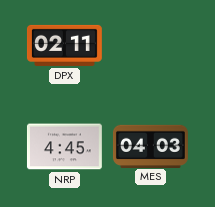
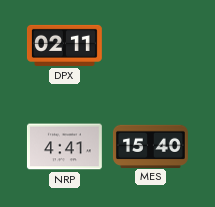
NRP: 4:45 -> 4:41
MES: 04:03 -> 15:40
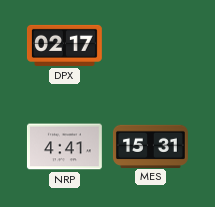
DPX: 02:11 -> 02:17
MES: 15:40 -> 15:31
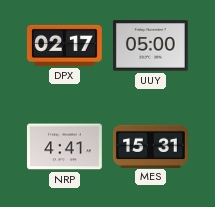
UUY: none -> 05:00
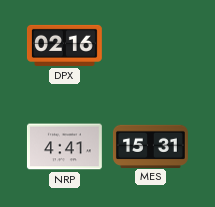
DPX: 02:17 -> 02:16
UUY: 05:00 -> none
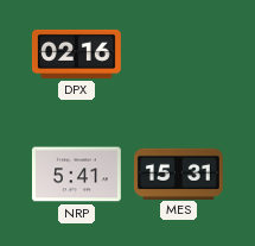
NRP: 4:41 -> 5:41
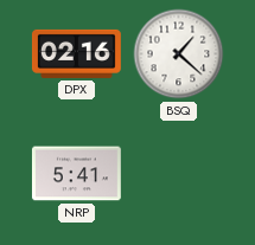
BSQ: none -> 1:22
MES: 15:31 -> none
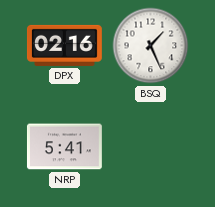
BSQ: 1:22 -> 1:26
